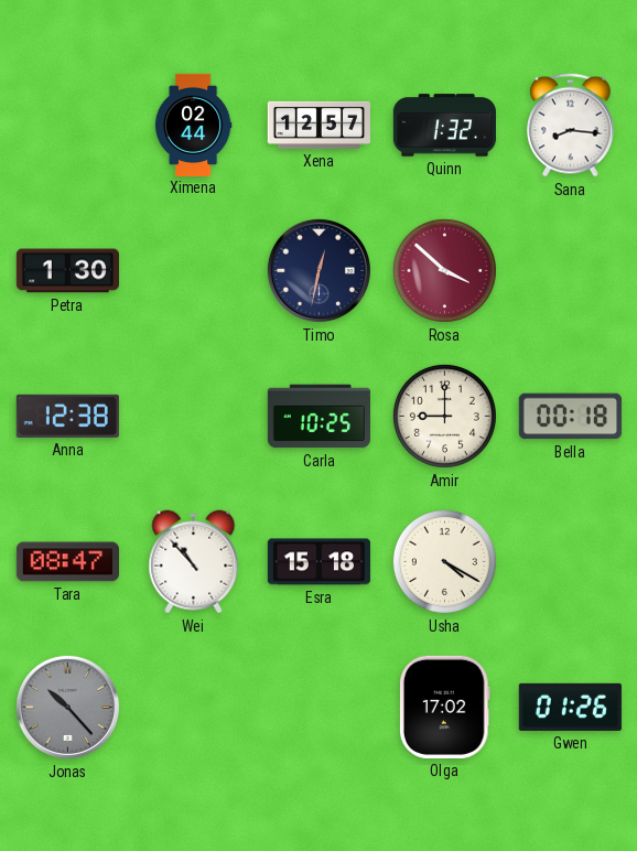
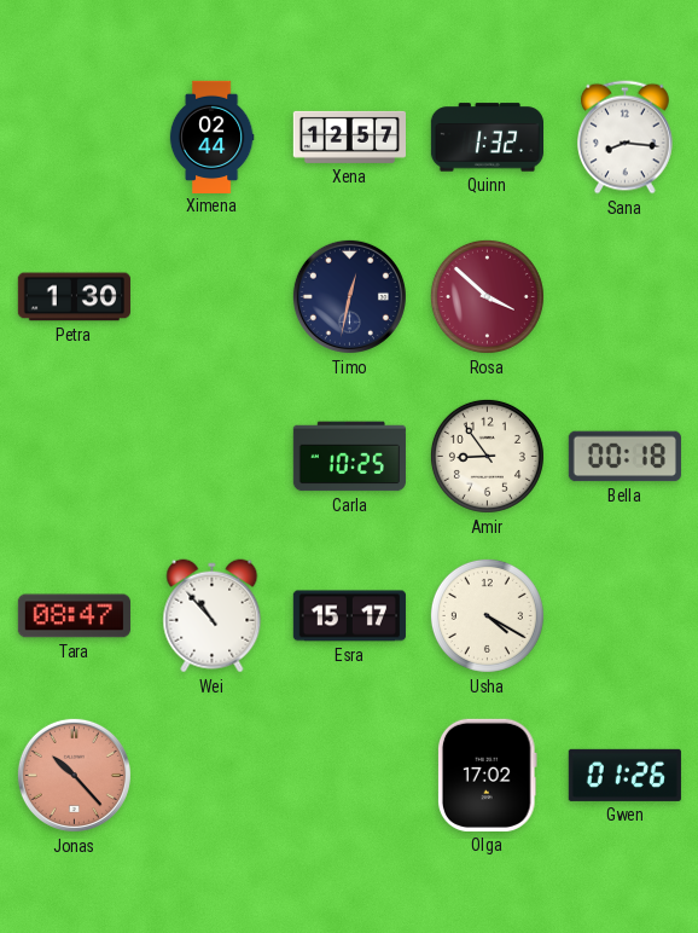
Anna: 12:38 -> none
Amir: 9:00 -> 8:54
Esra: 15:18 -> 15:17
Jonas dial: grey -> salmon
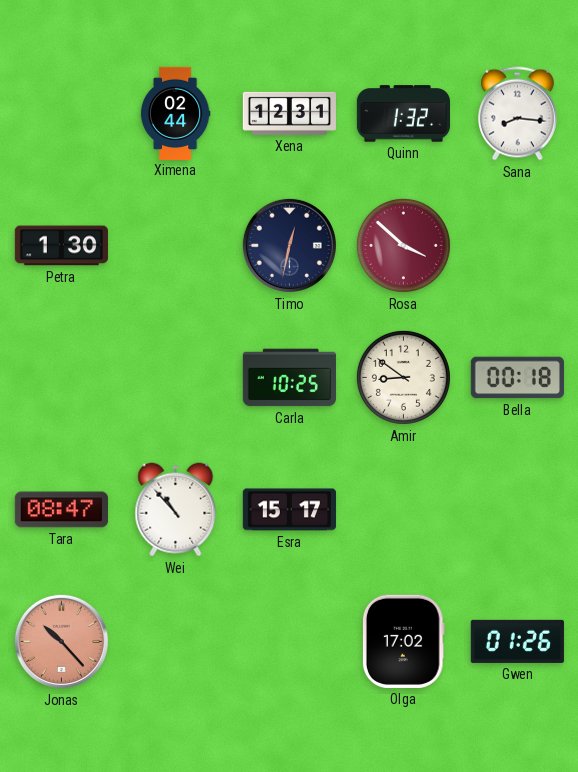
Xena: 12:57 -> 12:31
Amir: 8:54 -> 8:51
Usha: 4:20 -> none
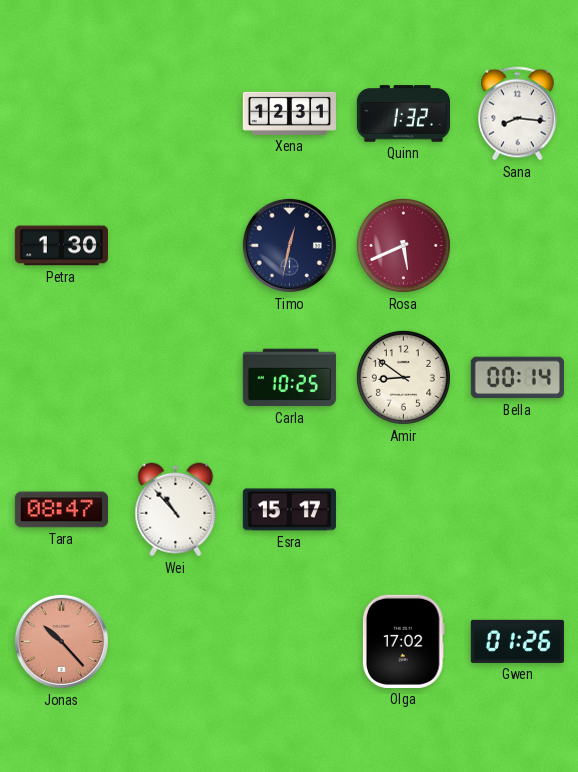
Ximena: 02:44 -> none
Rosa: 3:52 -> 5:41
Bella: 00:18 -> 00:14
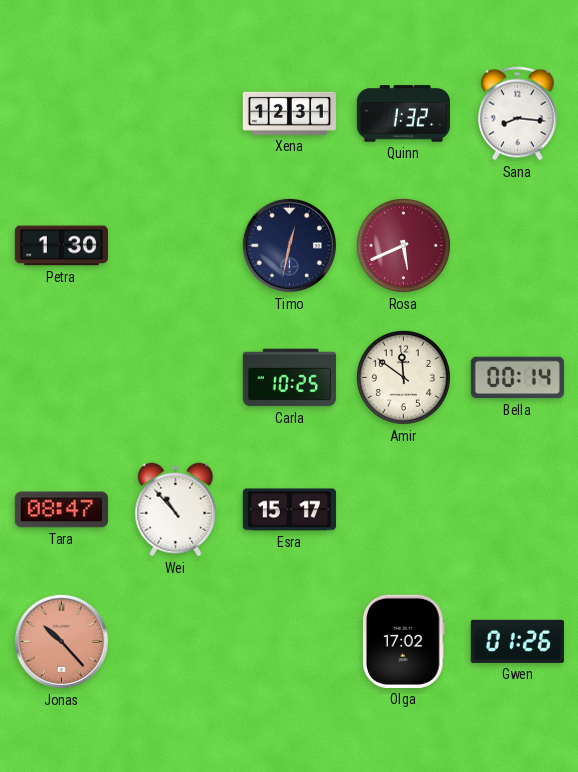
Amir: 8:51 -> 11:51
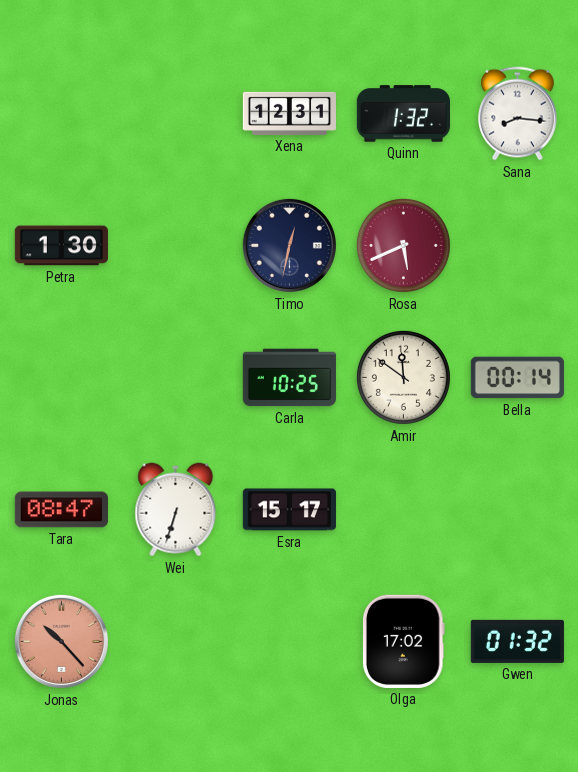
Wei: 10:53 -> 6:33
Gwen: 01:26 -> 01:32
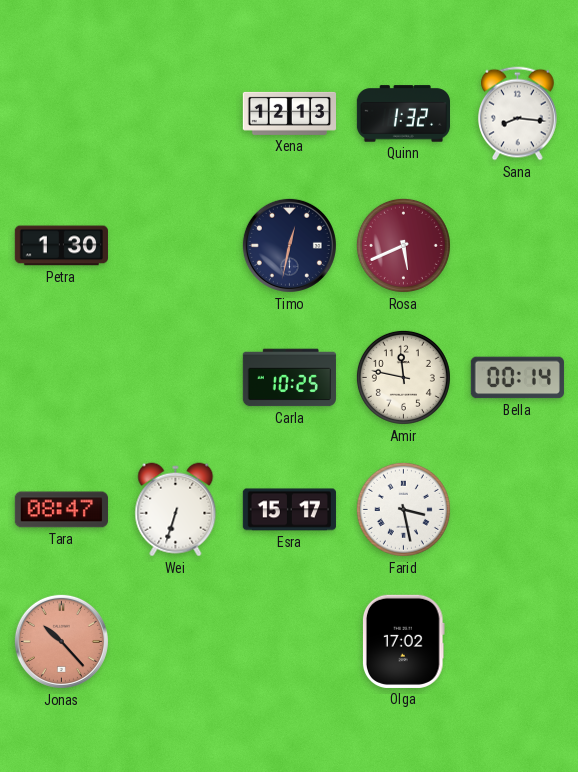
Xena: 12:31 -> 12:13
Amir: 11:51 -> 11:47
Farid: none -> 3:28
Gwen: 01:32 -> none
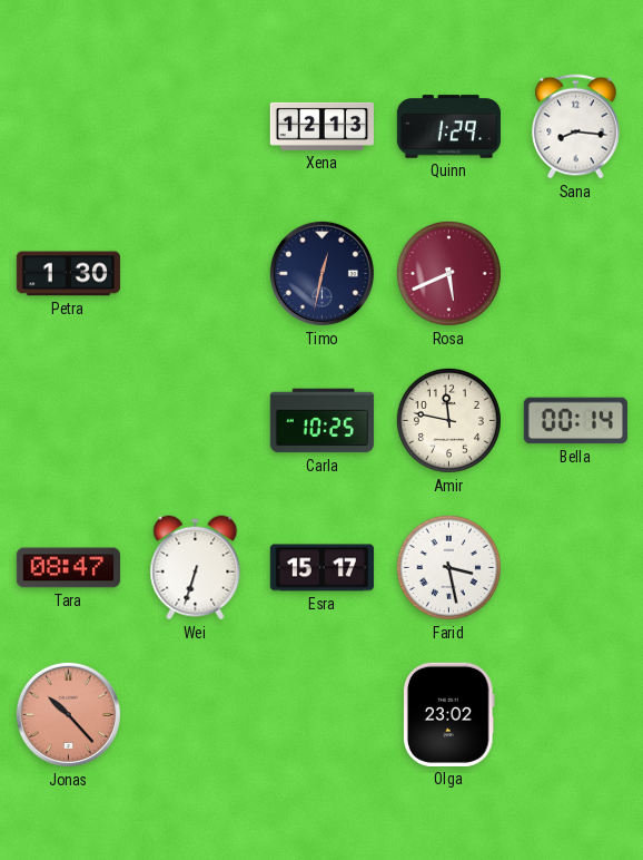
Quinn: 1:32 -> 1:29
Olga: 17:02 -> 23:02
